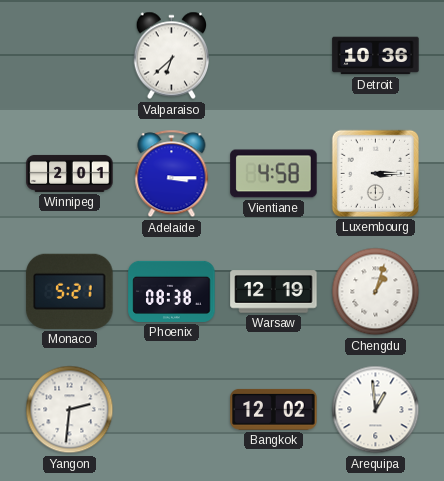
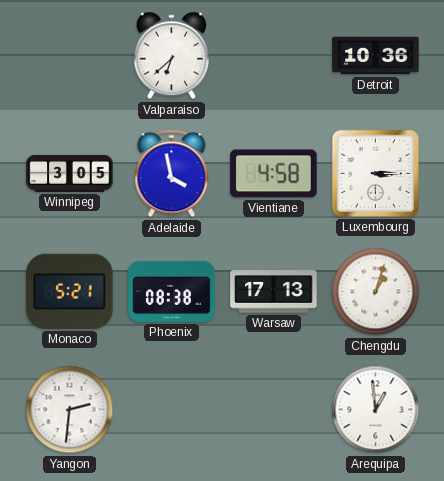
Winnipeg: 2:01 -> 3:05
Adelaide: 3:15 -> 3:58
Warsaw: 12:19 -> 17:13
Bangkok: 12:02 -> none
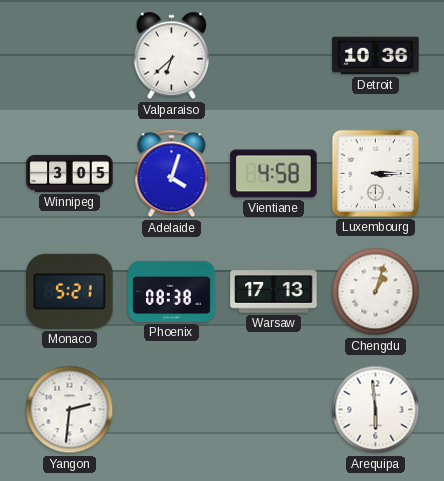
Adelaide: 3:58 -> 4:03
Arequipa: 12:59 -> 5:59
